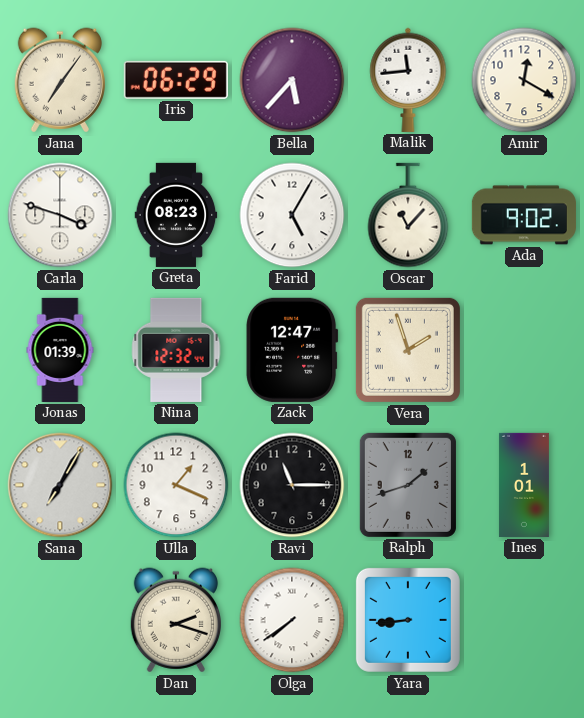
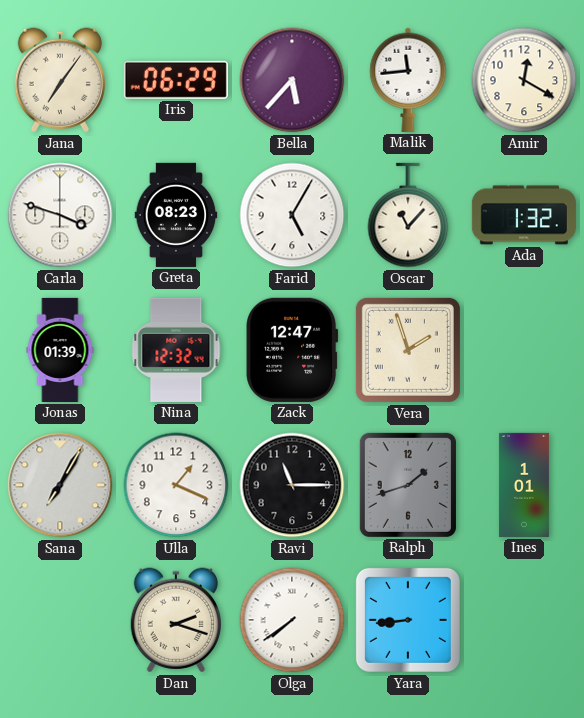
Ada: 9:02 -> 1:32
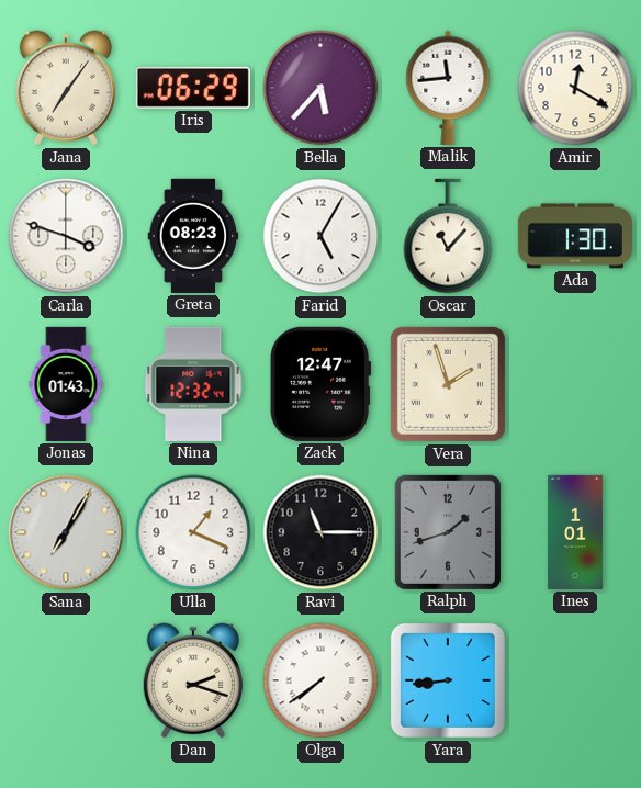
Ada: 1:32 -> 1:30
Jonas: 01:39 -> 01:43
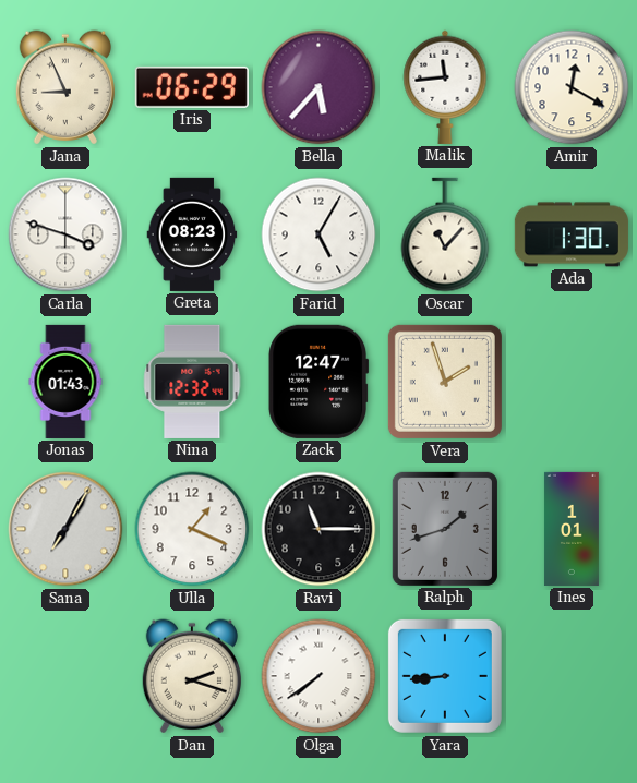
Jana: 7:06 -> 8:56
